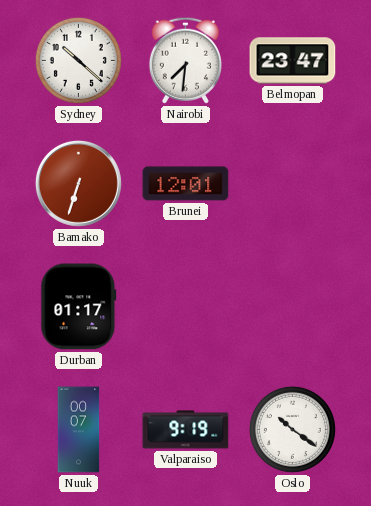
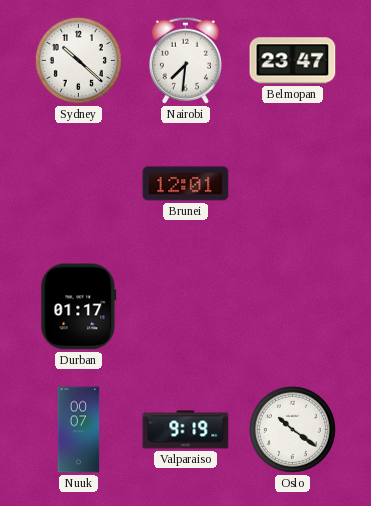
Bamako: 6:33 -> none
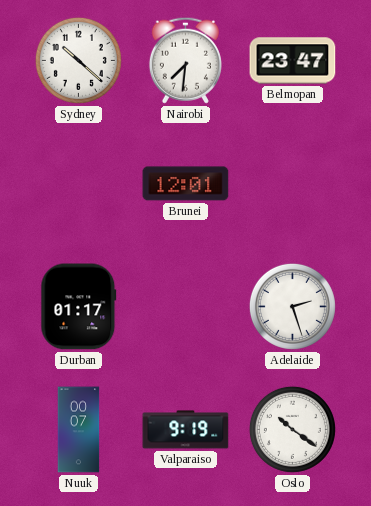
Adelaide: none -> 2:27
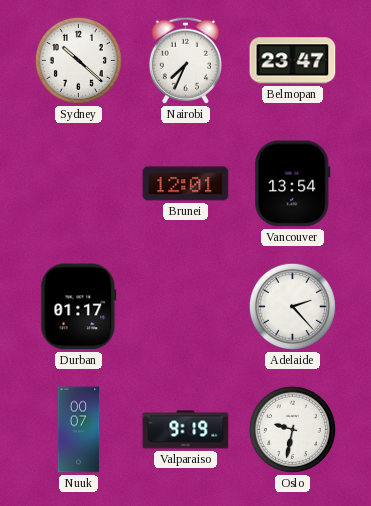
Nairobi: 7:31 -> 7:34
Vancouver: none -> 13:54
Adelaide: 2:27 -> 2:23
Oslo: 10:21 -> 9:32
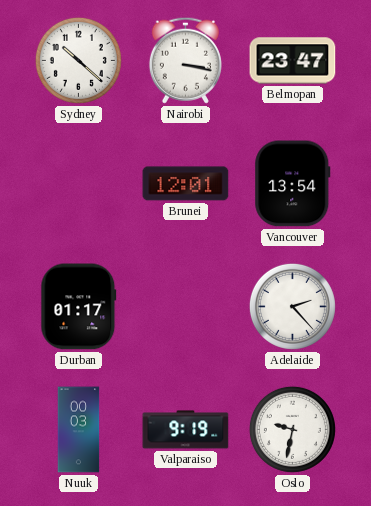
Nairobi: 7:34 -> 3:17
Nuuk: 00:07 -> 00:03
